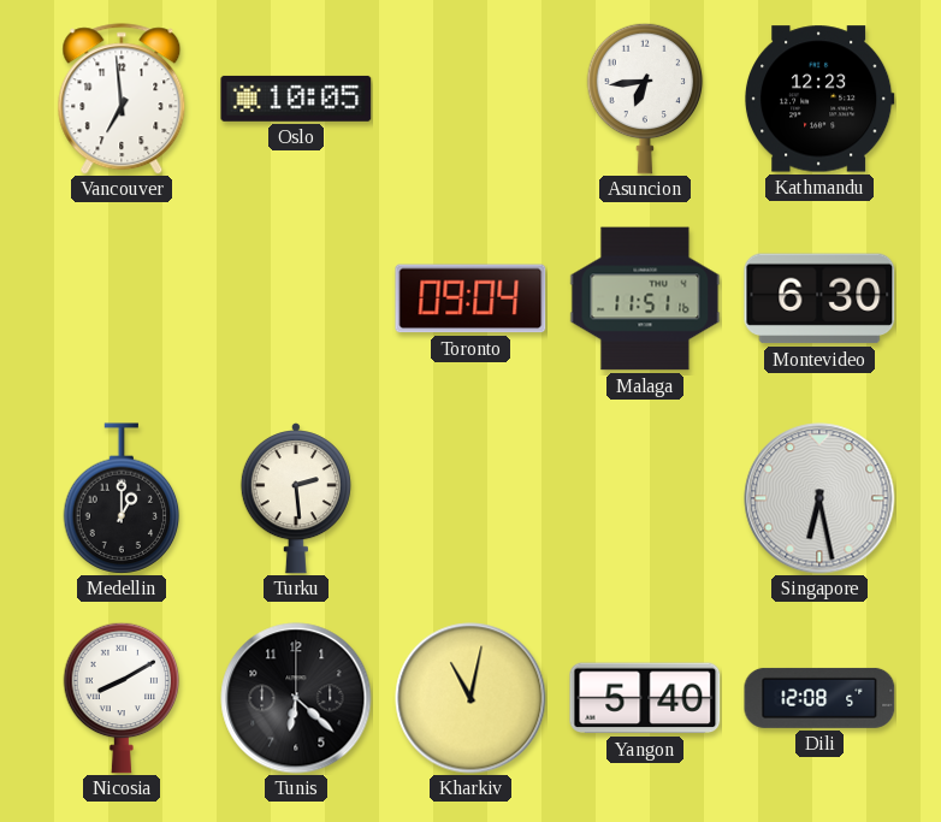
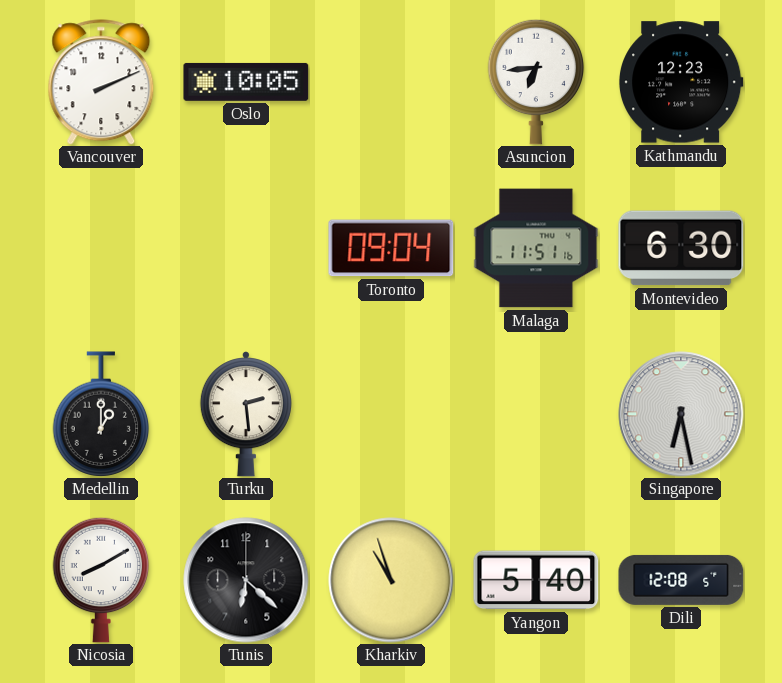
Vancouver: 6:59 -> 2:11
Kharkiv: 11:02 -> 10:57
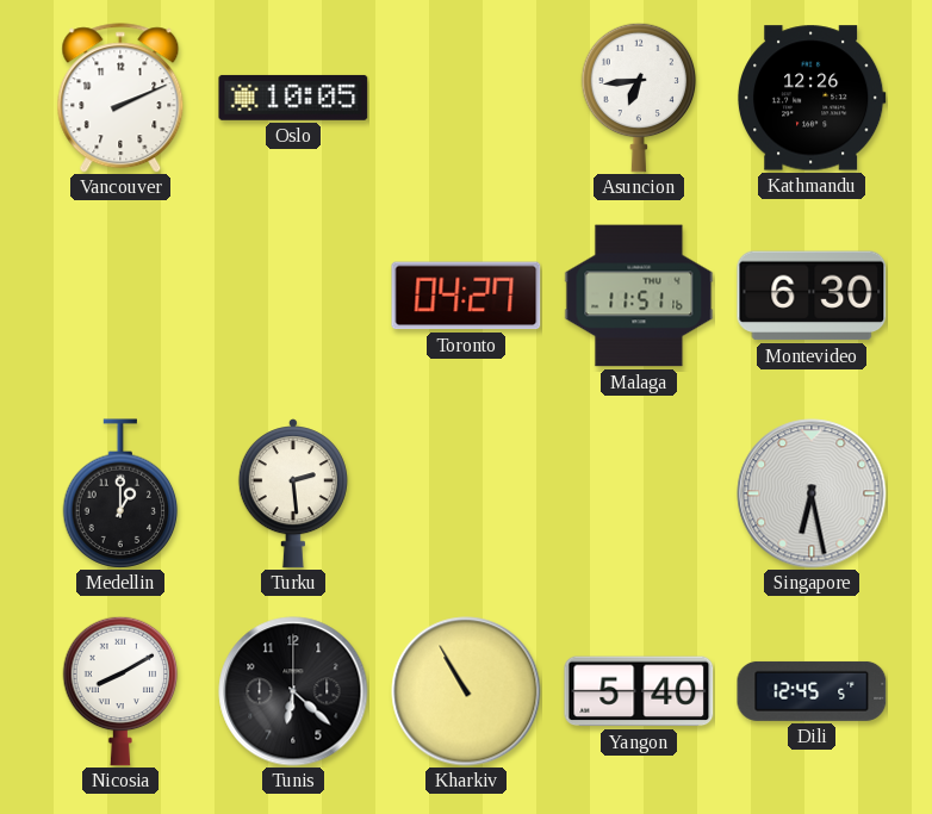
Kathmandu: 12:23 -> 12:26
Toronto: 09:04 -> 04:27
Kharkiv: 10:57 -> 10:55
Dili: 12:08 -> 12:45
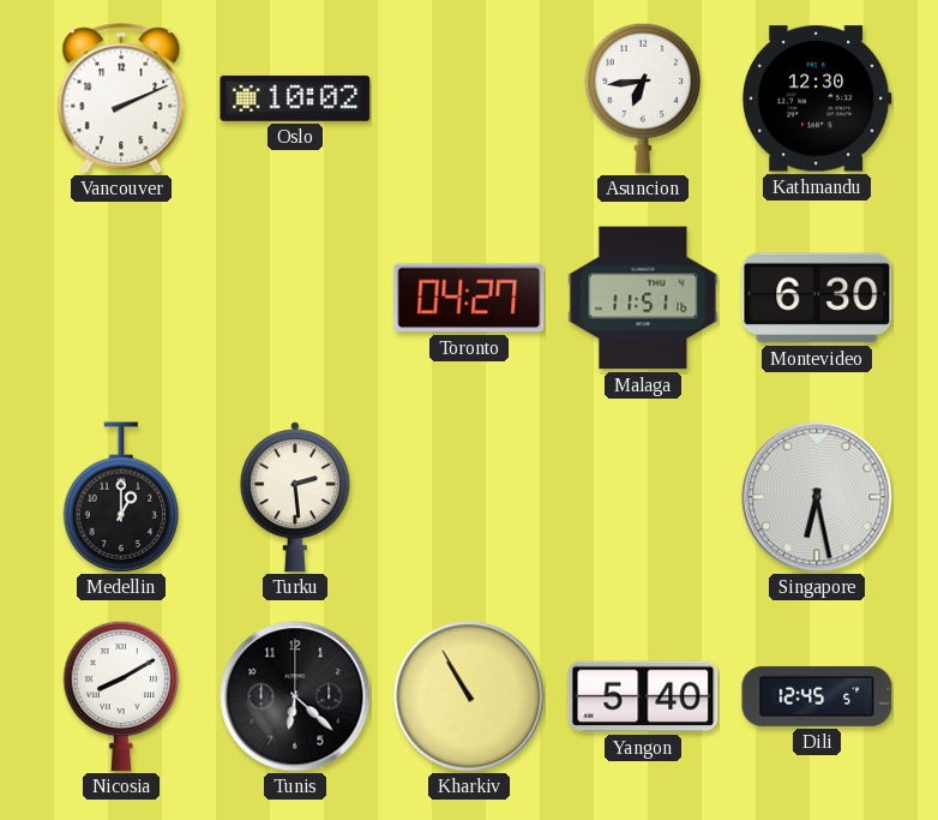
Oslo: 10:05 -> 10:02
Kathmandu: 12:26 -> 12:30
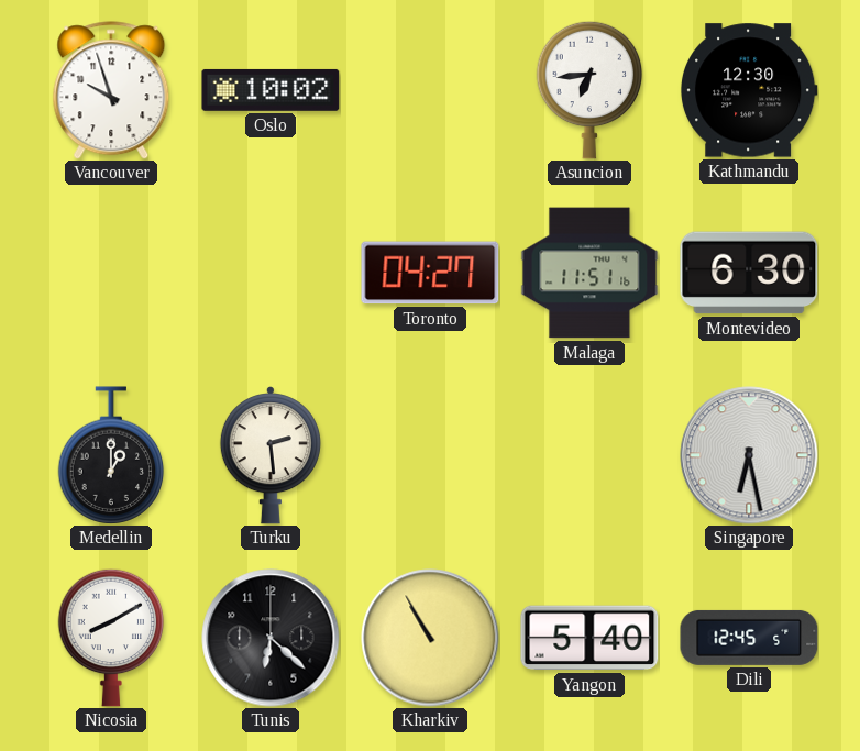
Vancouver: 2:11 -> 9:57
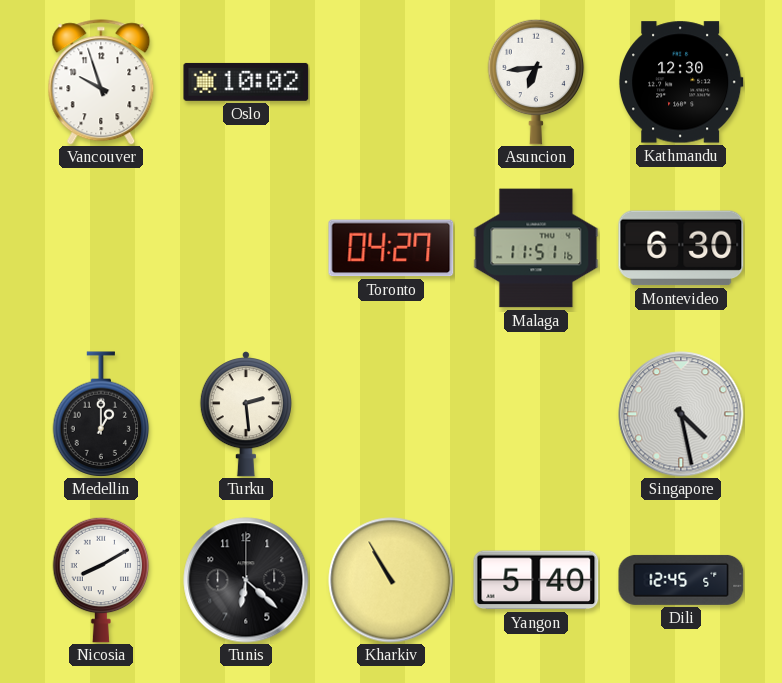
Singapore: 6:28 -> 4:28
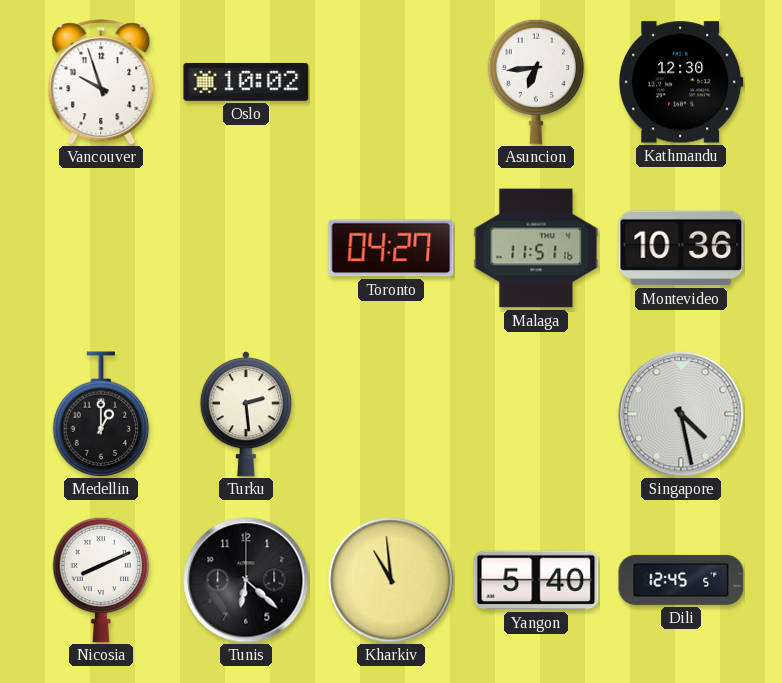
Montevideo: 6:30 -> 10:36
Nicosia: 8:10 -> 8:11
Kharkiv: 10:55 -> 10:59
